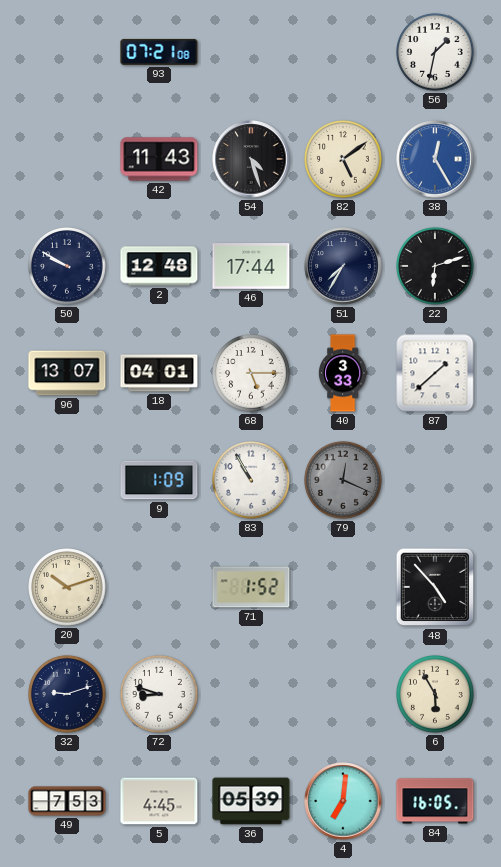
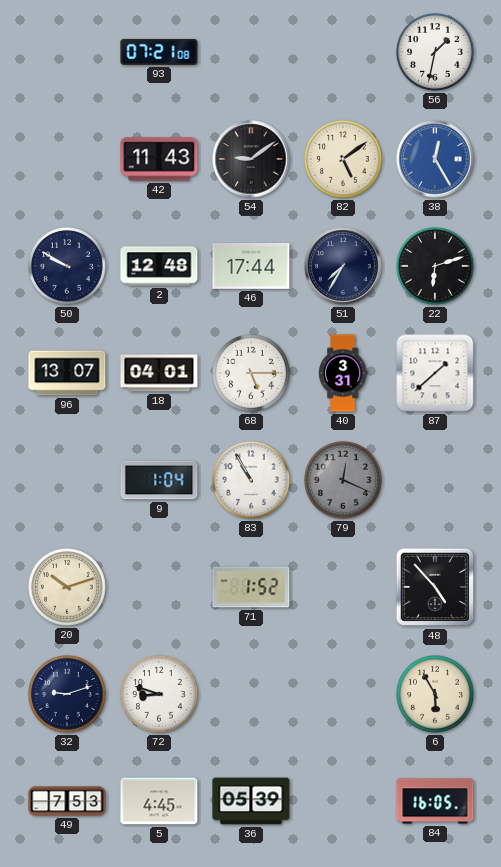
54: 4:27 -> 9:09
40: 3:33 -> 3:31
9: 1:09 -> 1:04
4: 7:01 -> none
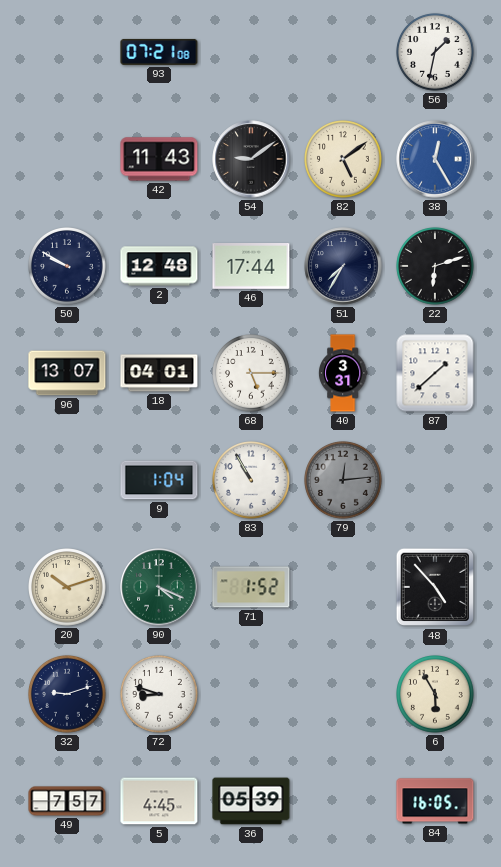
79: 12:19 -> 12:14
90: none -> 4:19
49: 7:53 -> 7:57
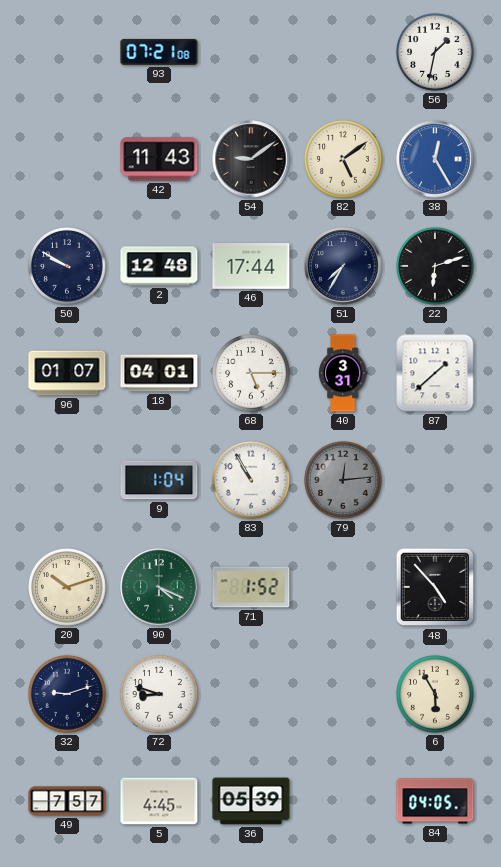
96: 13:07 -> 01:07
84: 16:05 -> 04:05
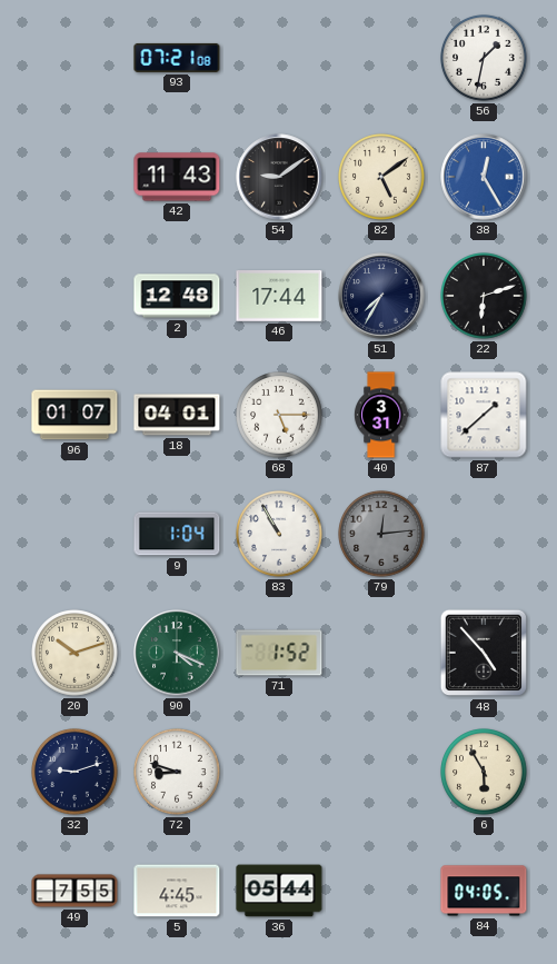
50: 9:50 -> none
49: 7:57 -> 7:55
36: 05:39 -> 05:44
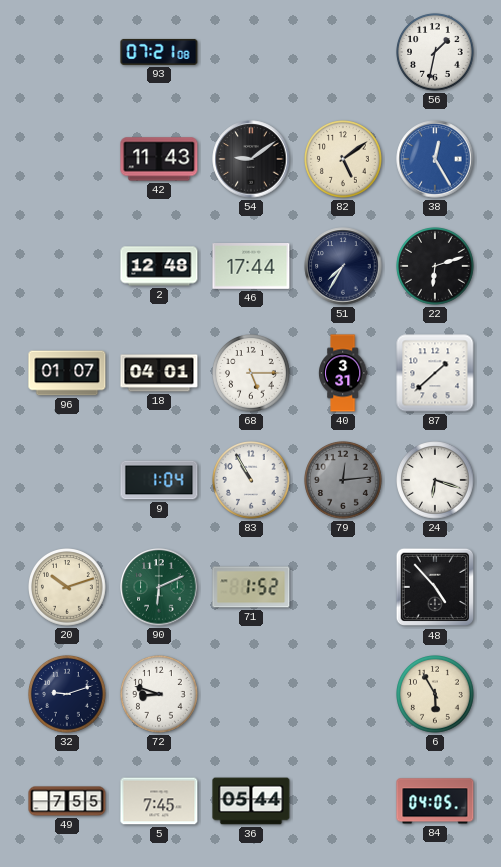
24: none -> 6:18
90: 4:19 -> 6:11
5: 4:45 -> 7:45
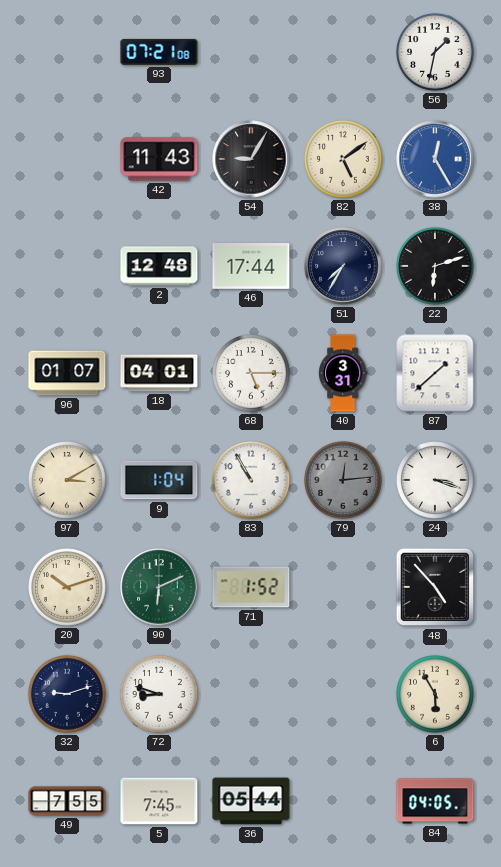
54: 9:09 -> 9:05
97: none -> 3:10
24: 6:18 -> 3:18
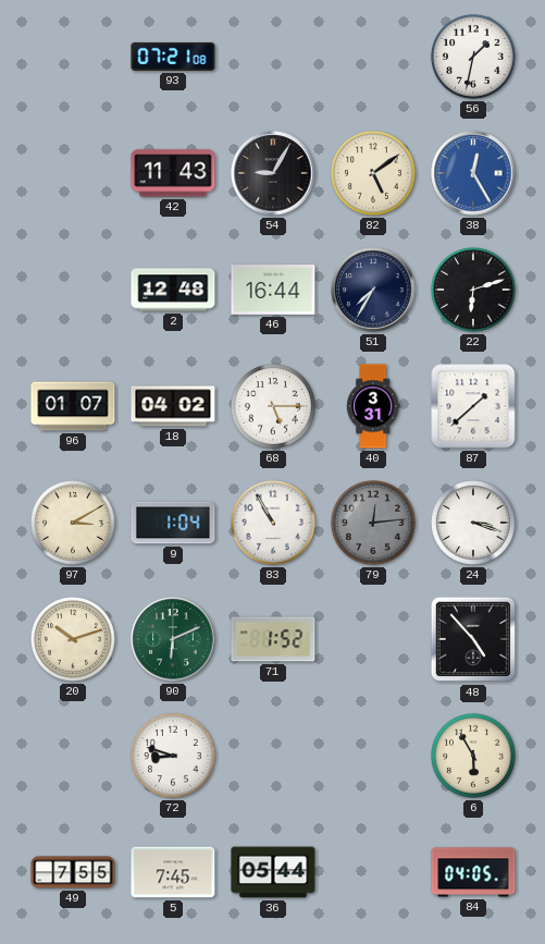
46: 17:44 -> 16:44
18: 04:01 -> 04:02
32: 9:12 -> none
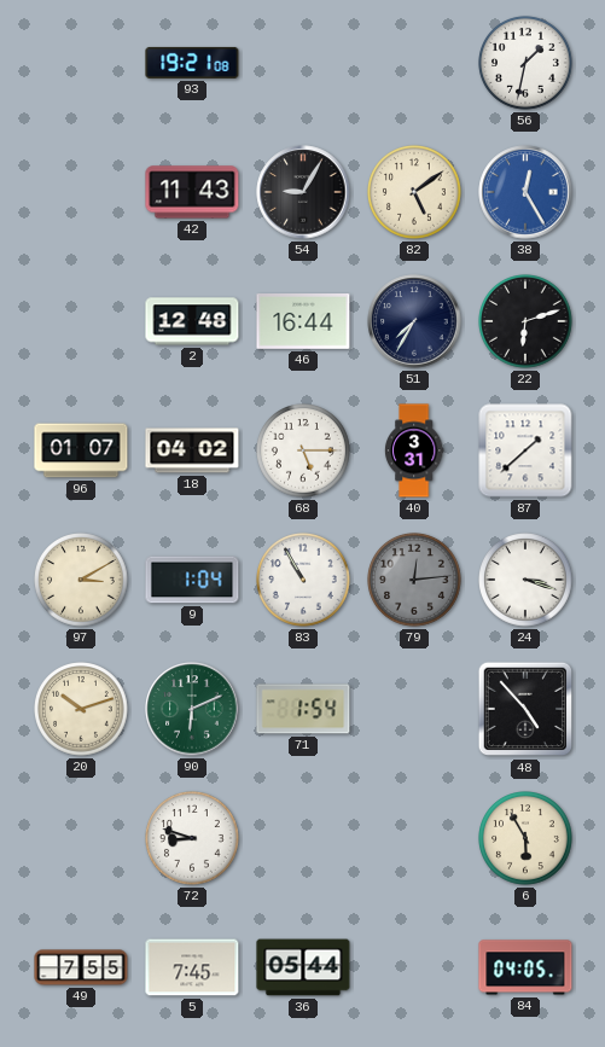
93: 07:21 -> 19:21
71: 1:52 -> 1:54
